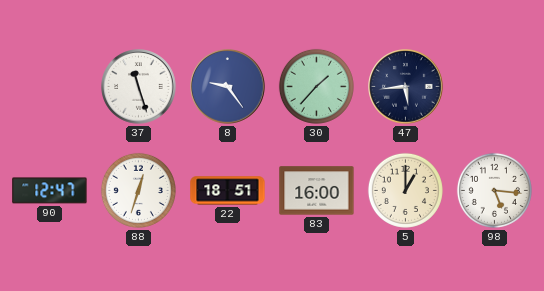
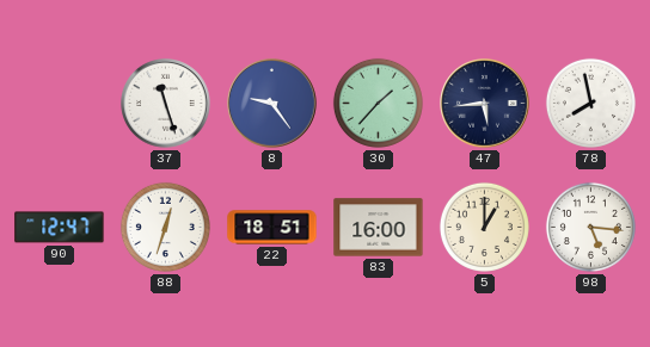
78: none -> 7:58
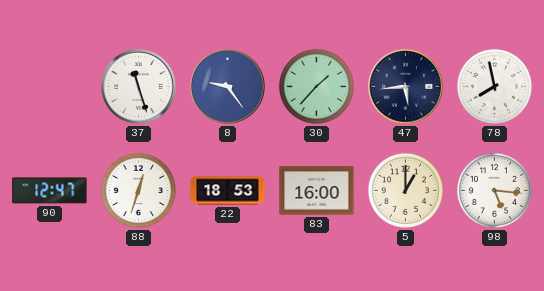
22: 18:51 -> 18:53
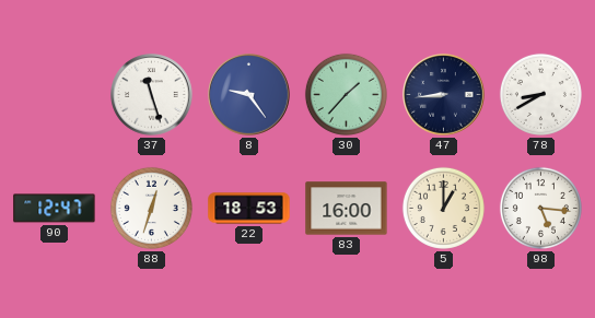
47: 5:44 -> 8:44
78: 7:58 -> 8:40
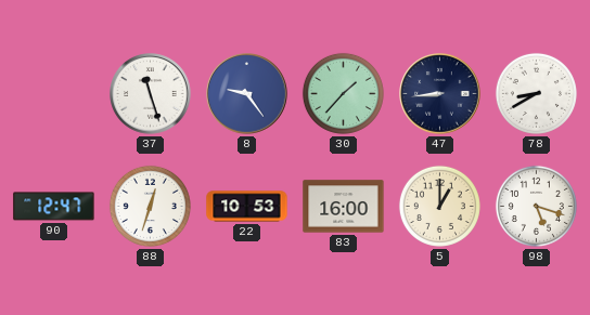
22: 18:53 -> 10:53
98: 5:16 -> 5:18
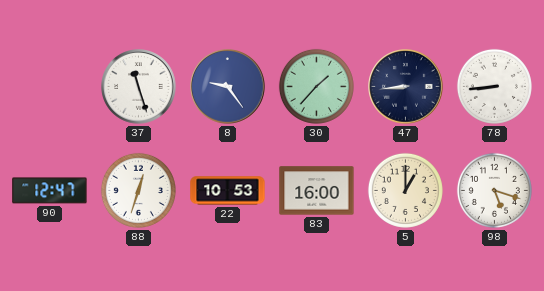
78: 8:40 -> 8:44
